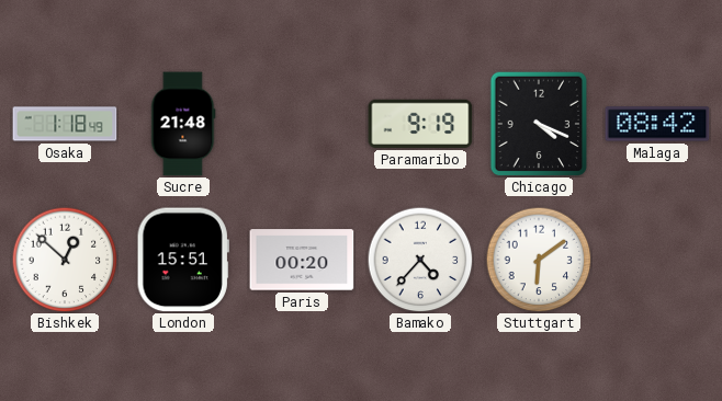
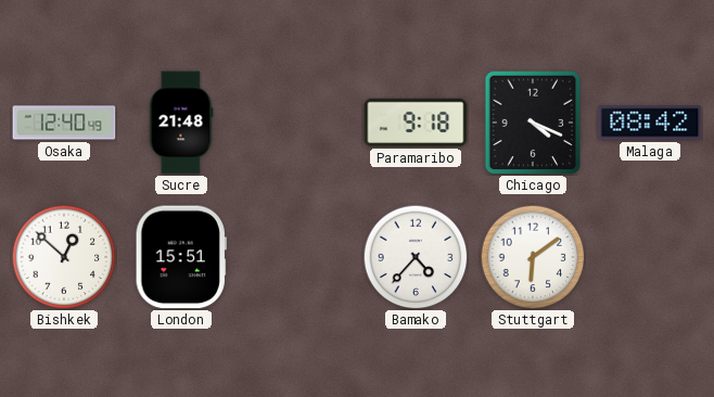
Osaka: 1:18 -> 12:40
Paramaribo: 9:19 -> 9:18
Paris: 00:20 -> none
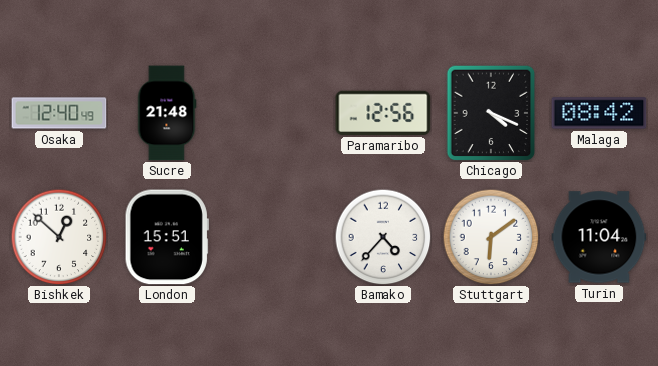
Paramaribo: 9:18 -> 12:56
Turin: none -> 11:04
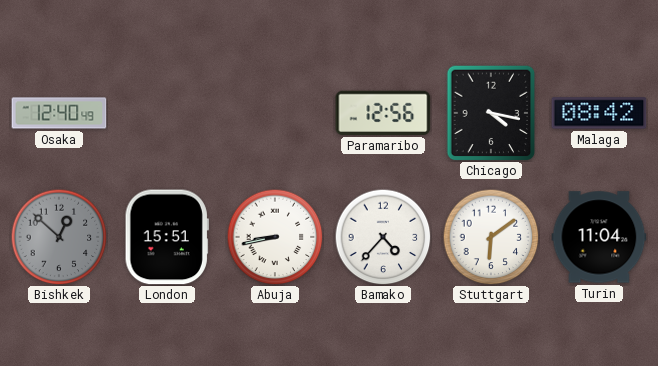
Sucre: 21:48 -> none
Chicago: 4:19 -> 4:17
Bishkek dial: white -> grey
Abuja: none -> 8:43
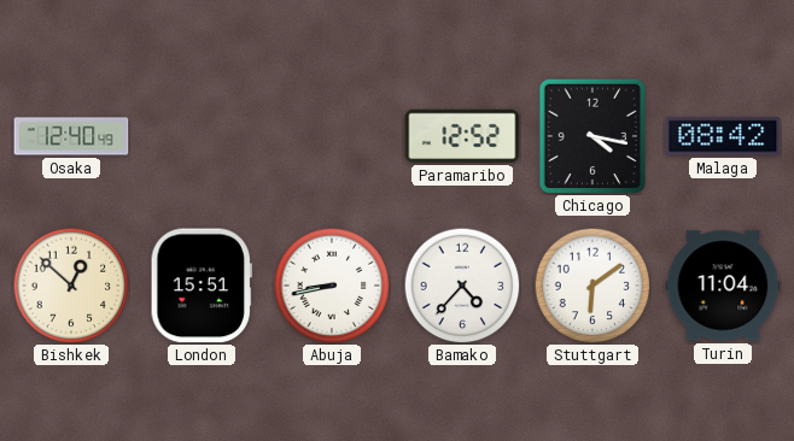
Paramaribo: 12:56 -> 12:52
Bishkek dial: grey -> cream
